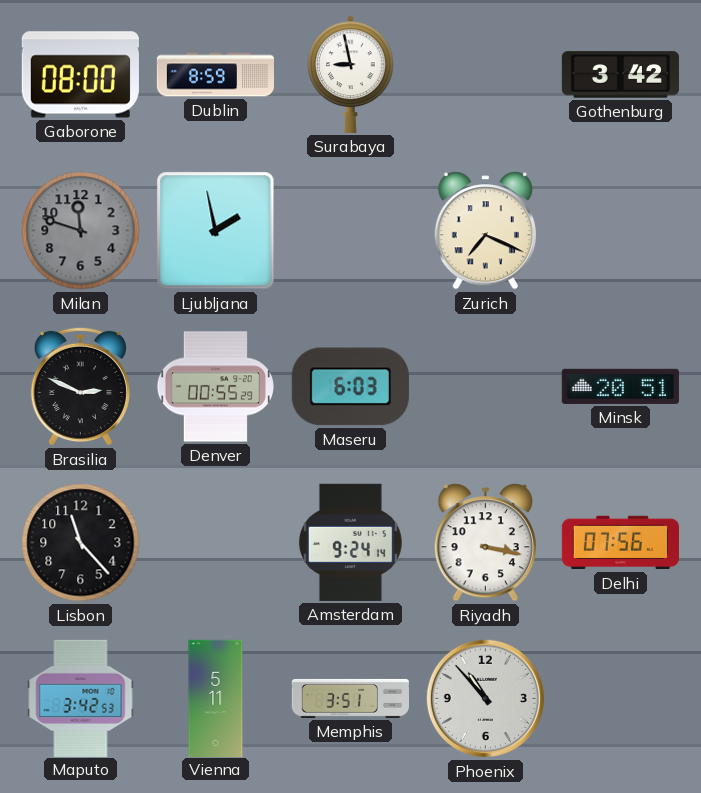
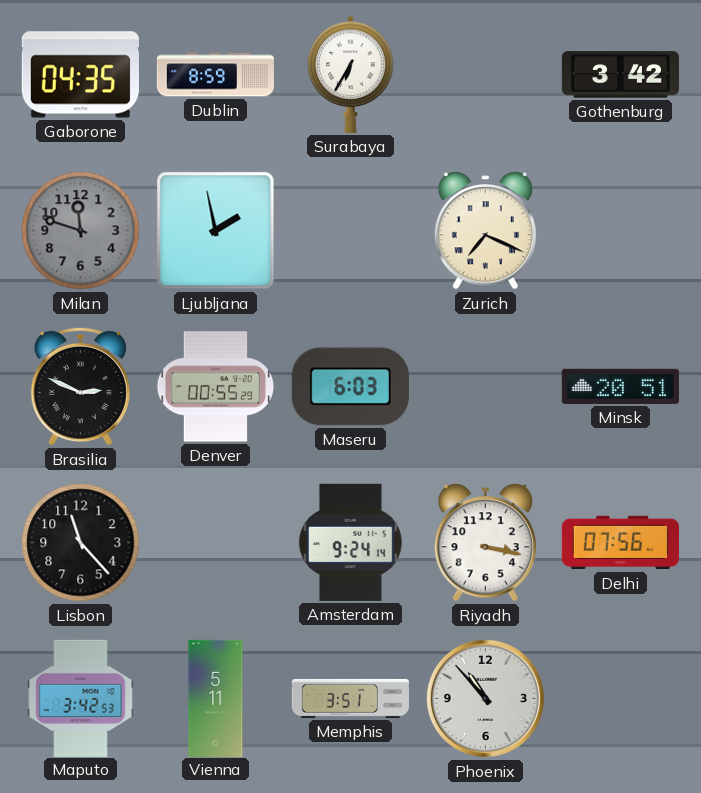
Gaborone: 08:00 -> 04:35
Surabaya: 8:58 -> 6:35
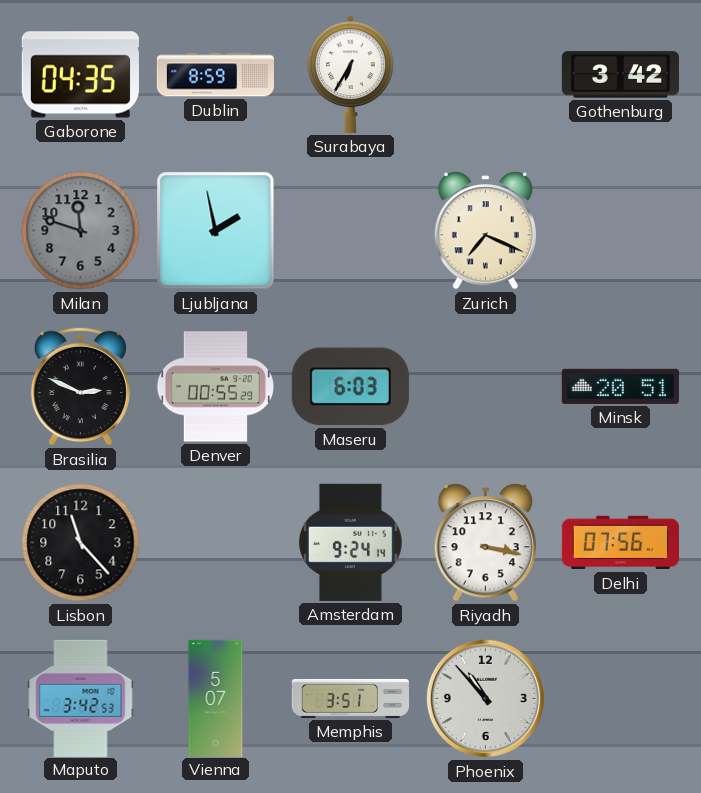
Vienna: 5:11 -> 5:07
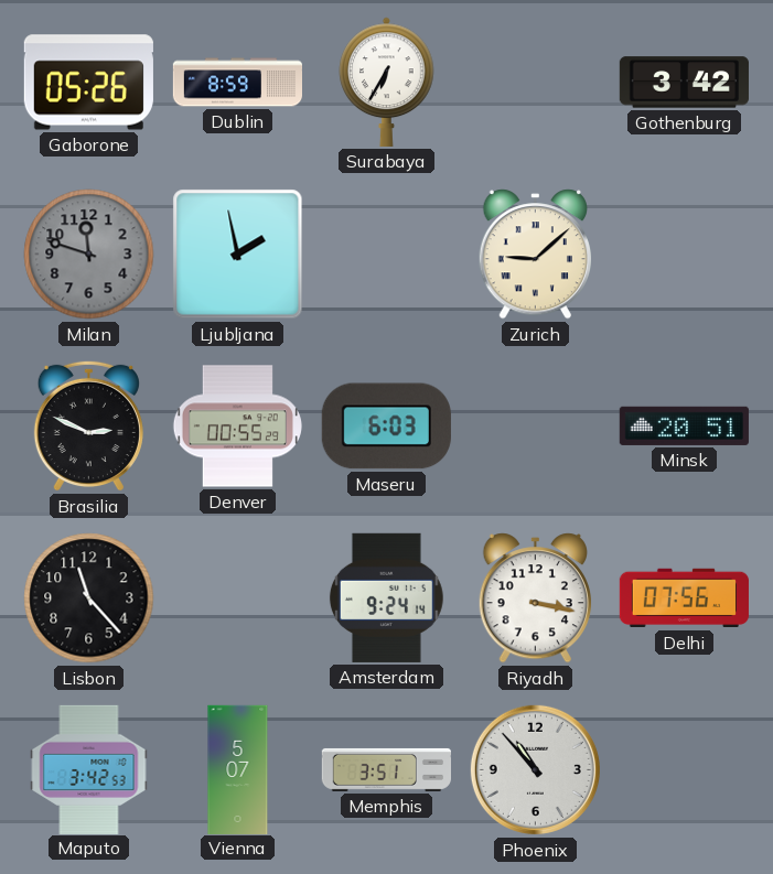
Gaborone: 04:35 -> 05:26
Zurich: 7:19 -> 9:08
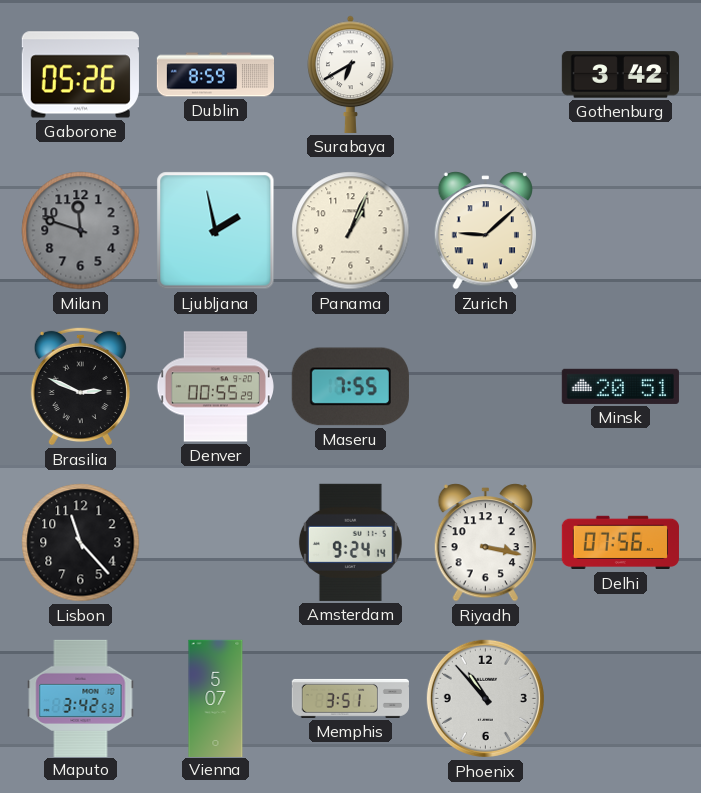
Surabaya: 6:35 -> 6:40
Panama: none -> 1:04
Maseru: 6:03 -> 7:55
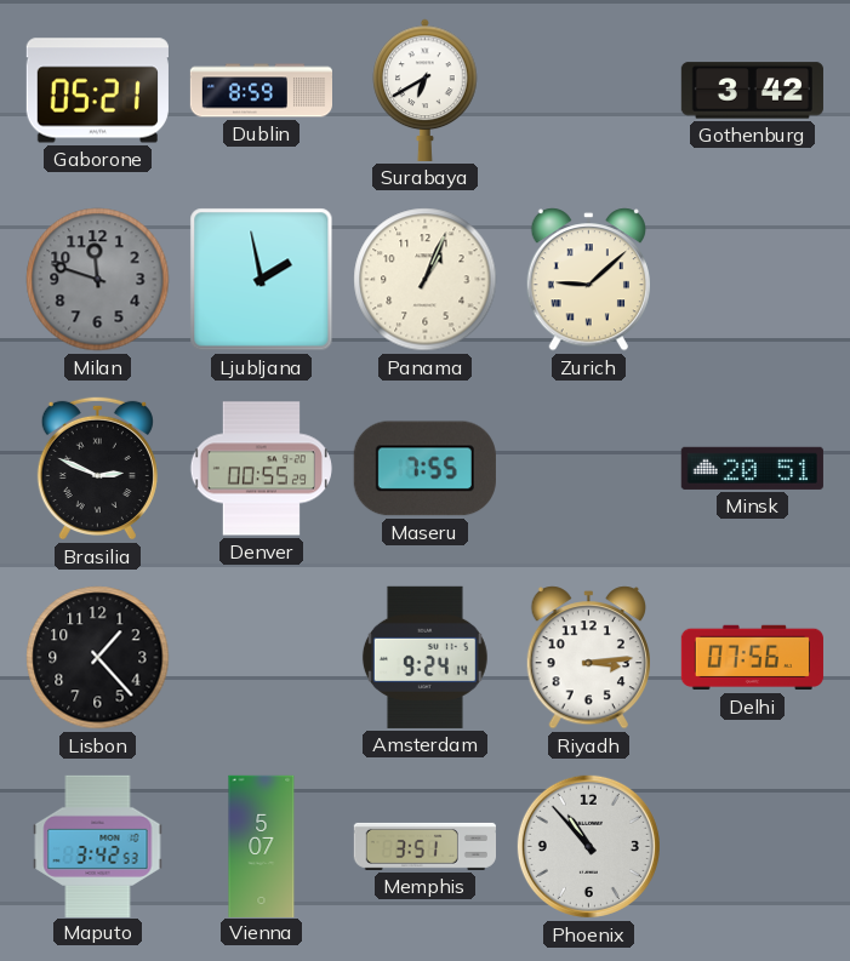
Gaborone: 05:26 -> 05:21
Lisbon: 11:23 -> 1:23
Riyadh: 3:17 -> 3:14
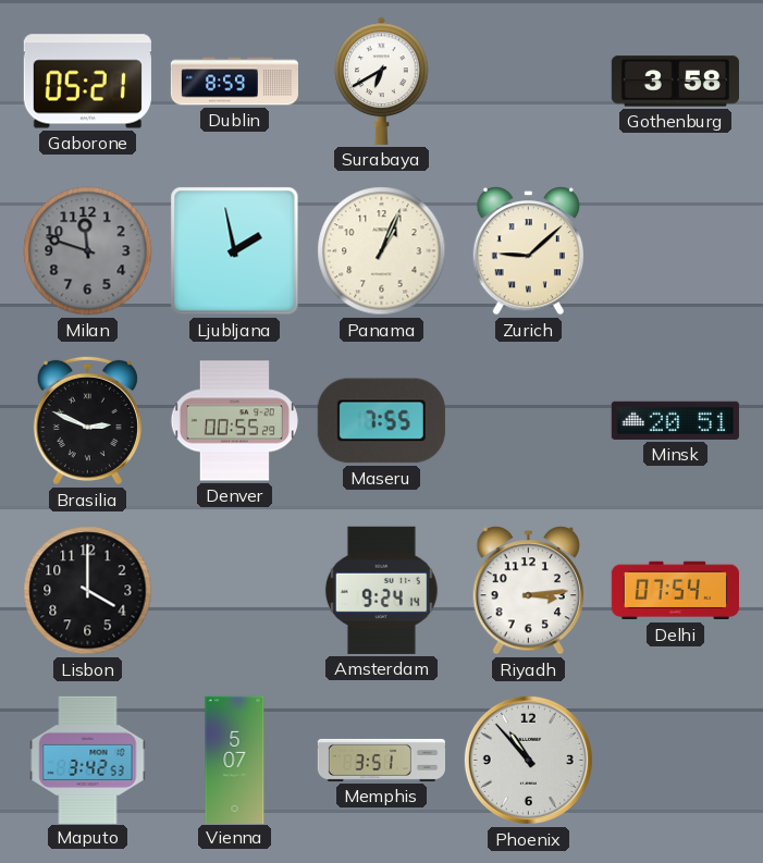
Gothenburg: 3:42 -> 3:58
Lisbon: 1:23 -> 4:00
Delhi: 07:56 -> 07:54
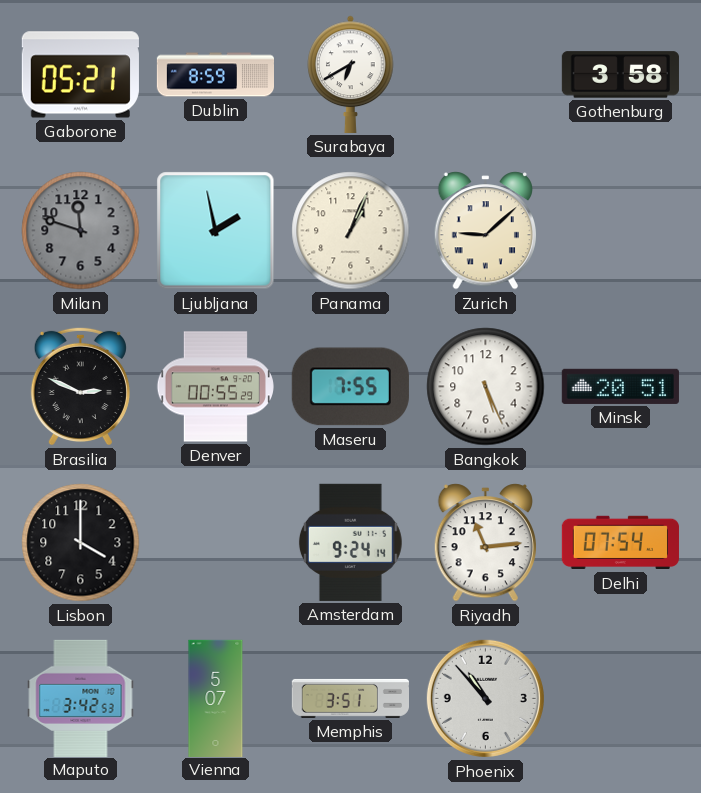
Bangkok: none -> 5:26
Riyadh: 3:14 -> 11:14
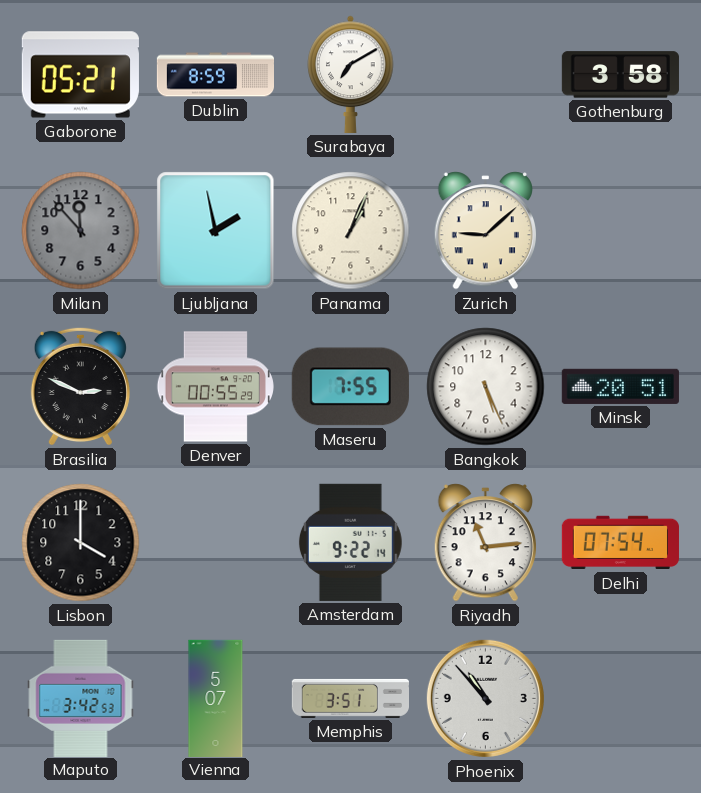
Surabaya: 6:40 -> 7:10
Milan: 11:48 -> 11:53
Amsterdam: 9:24 -> 9:22
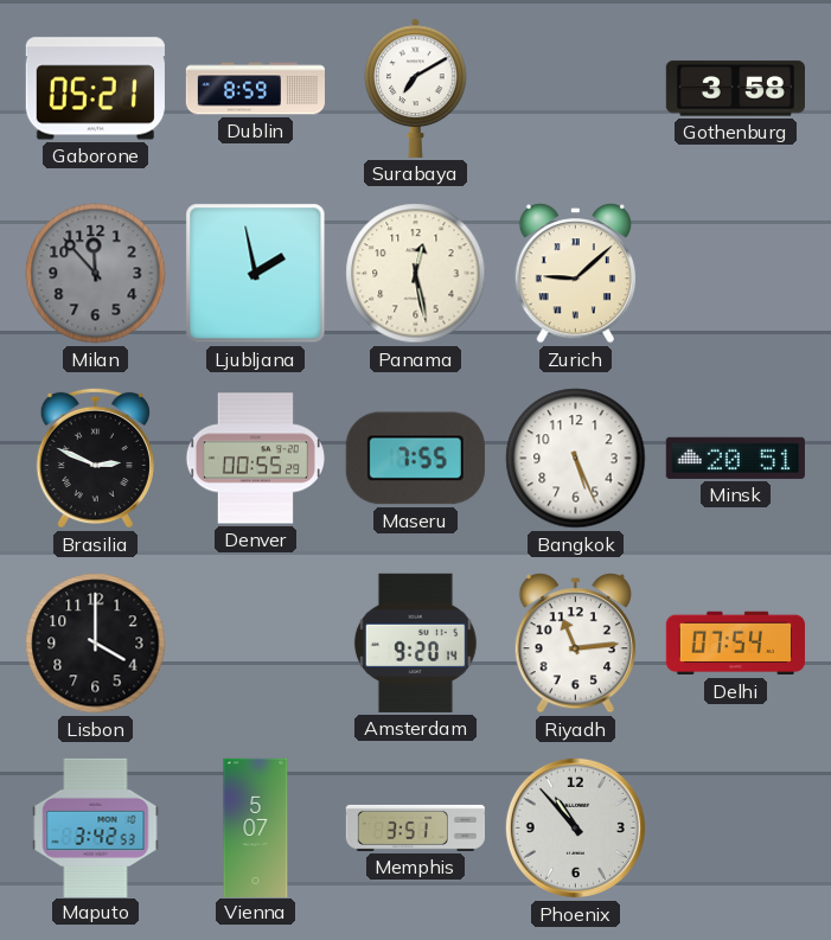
Panama: 1:04 -> 12:28
Amsterdam: 9:22 -> 9:20
